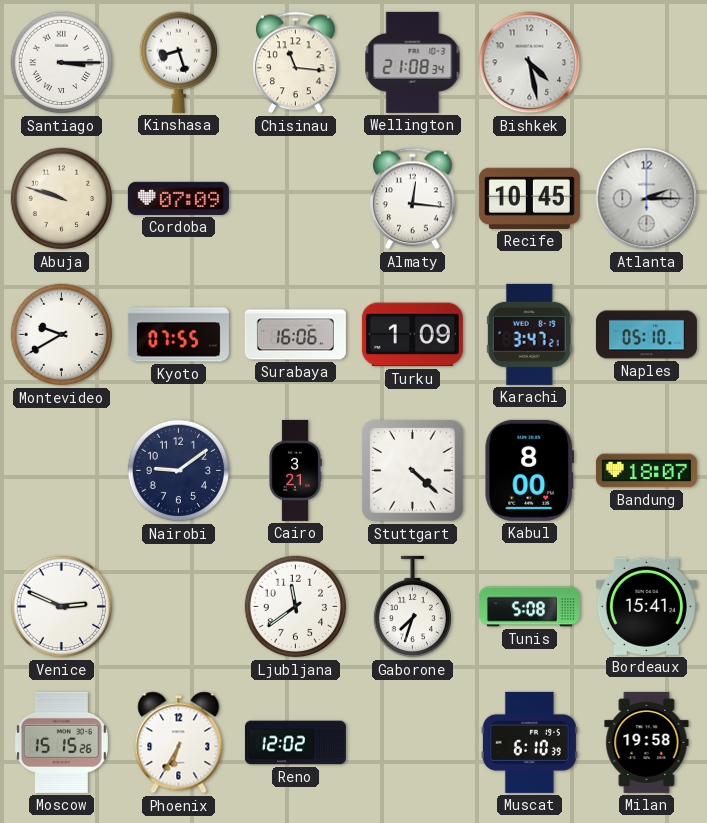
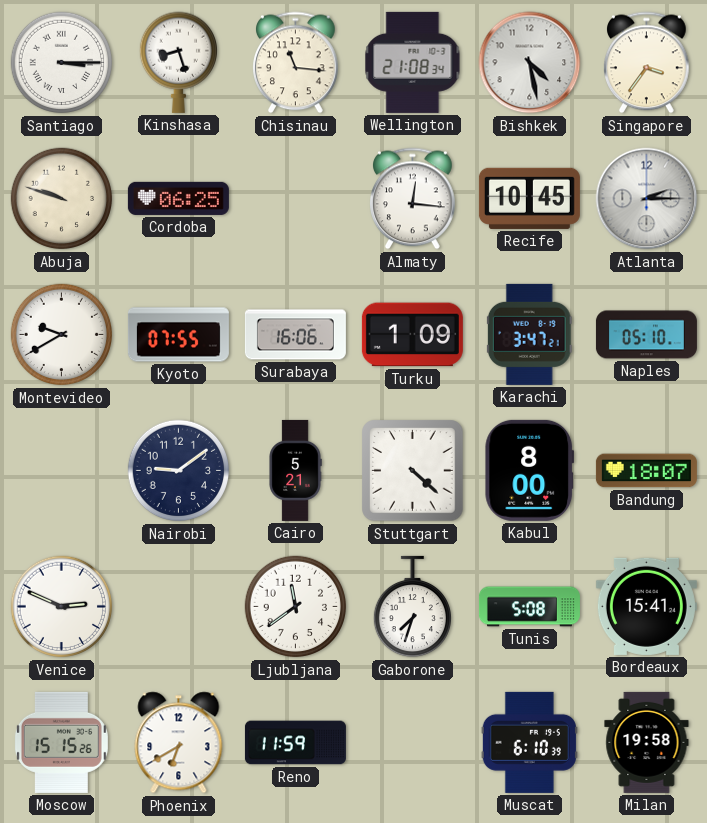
Singapore: none -> 3:36
Cordoba: 07:09 -> 06:25
Cairo: 3:21 -> 5:21
Phoenix: 6:35 -> 6:40
Reno: 12:02 -> 11:59
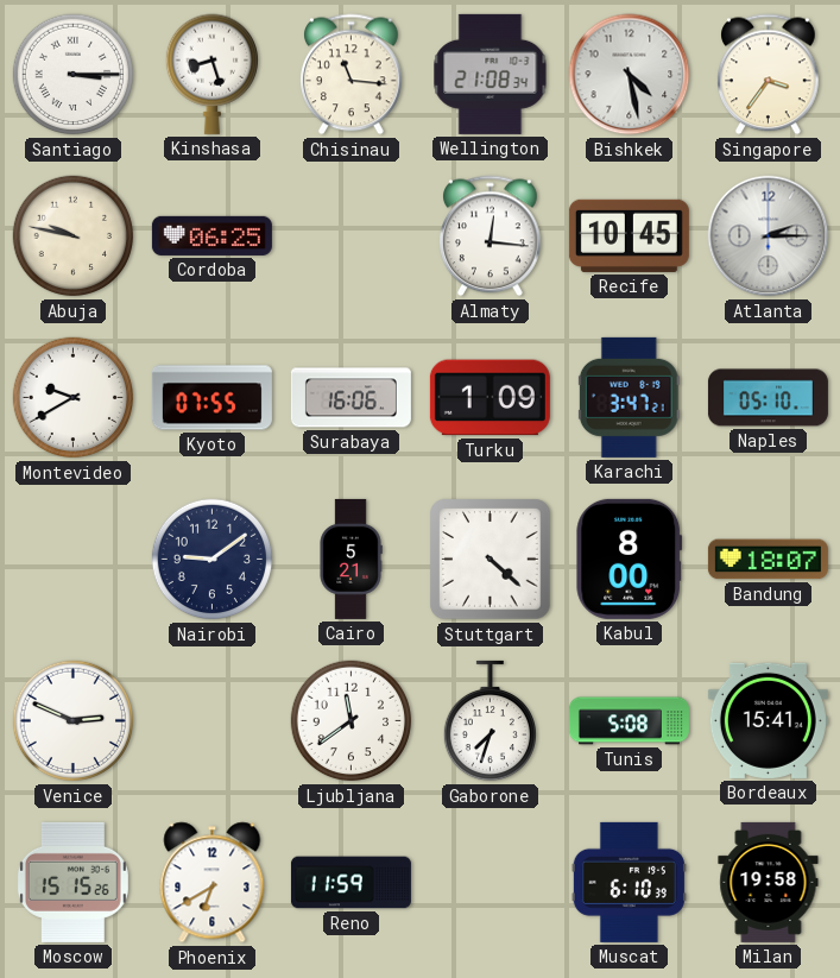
Abuja: 9:48 -> 9:47
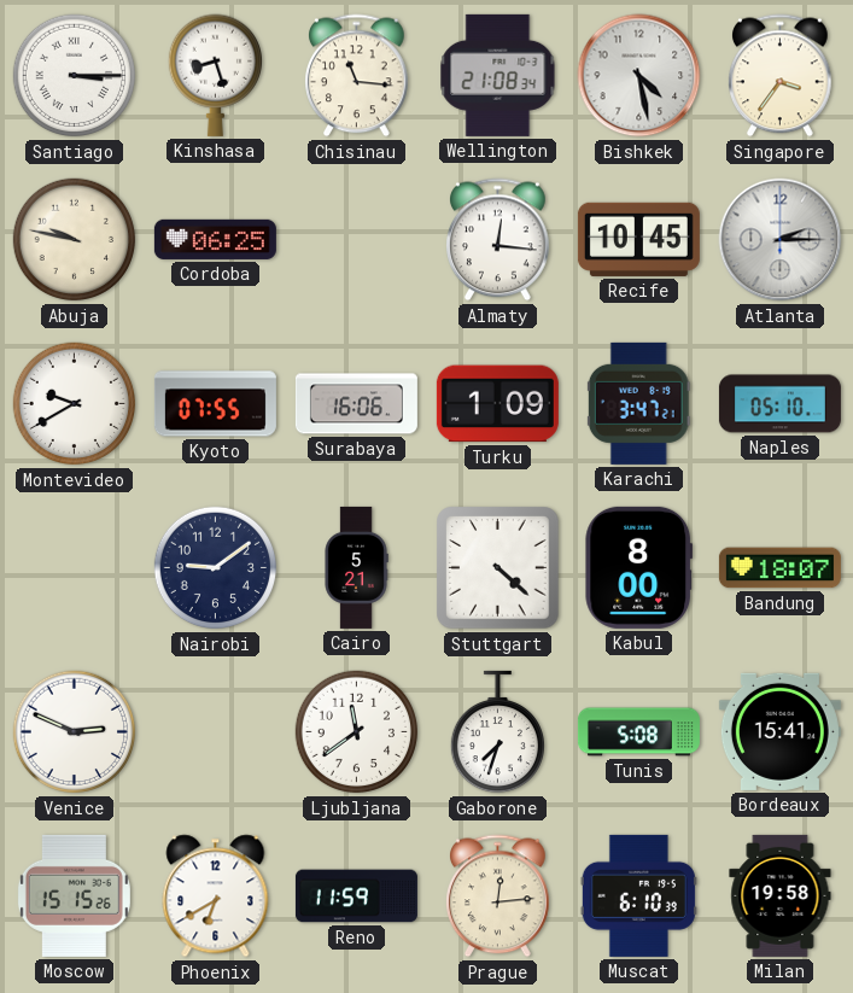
Prague: none -> 12:14
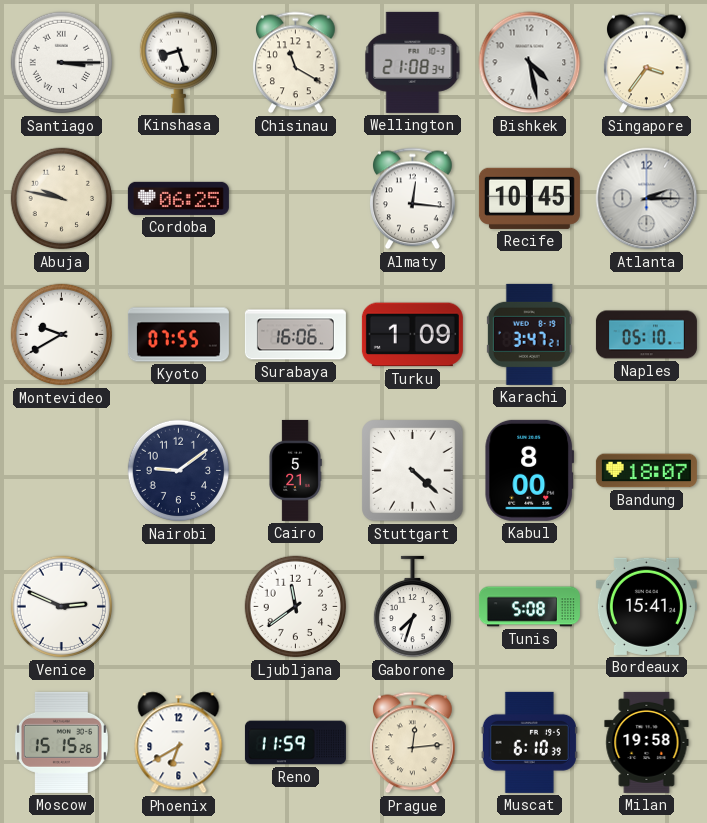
Chisinau: 11:16 -> 11:20
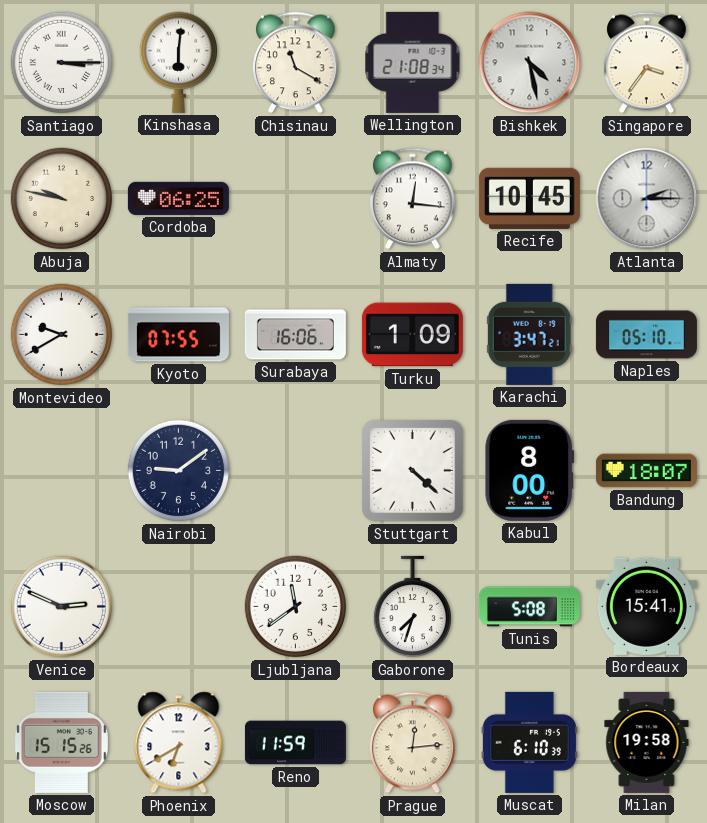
Kinshasa: 8:27 -> 6:01
Cairo: 5:21 -> none
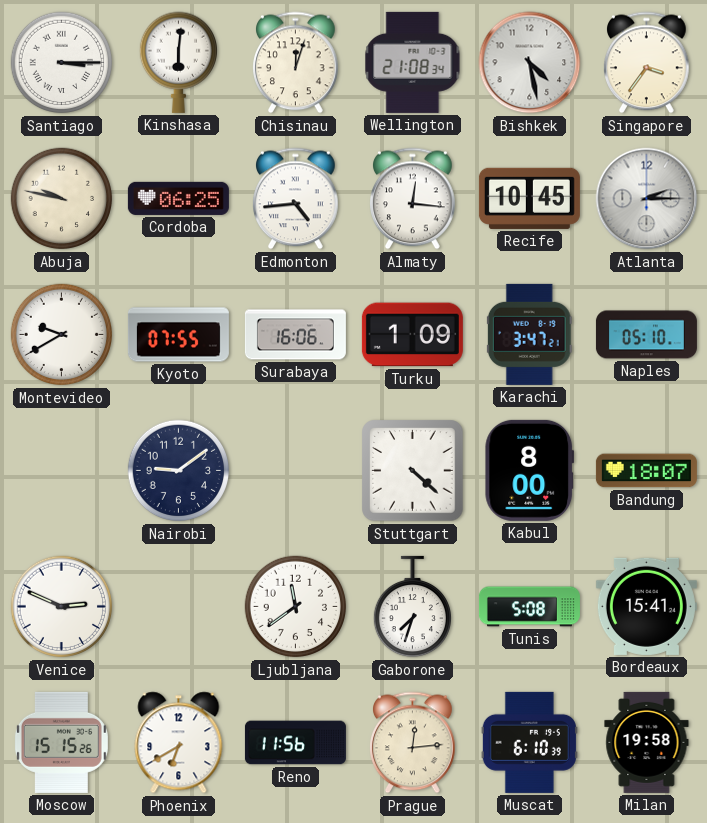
Chisinau: 11:20 -> 12:03
Edmonton: none -> 4:44
Reno: 11:59 -> 11:56
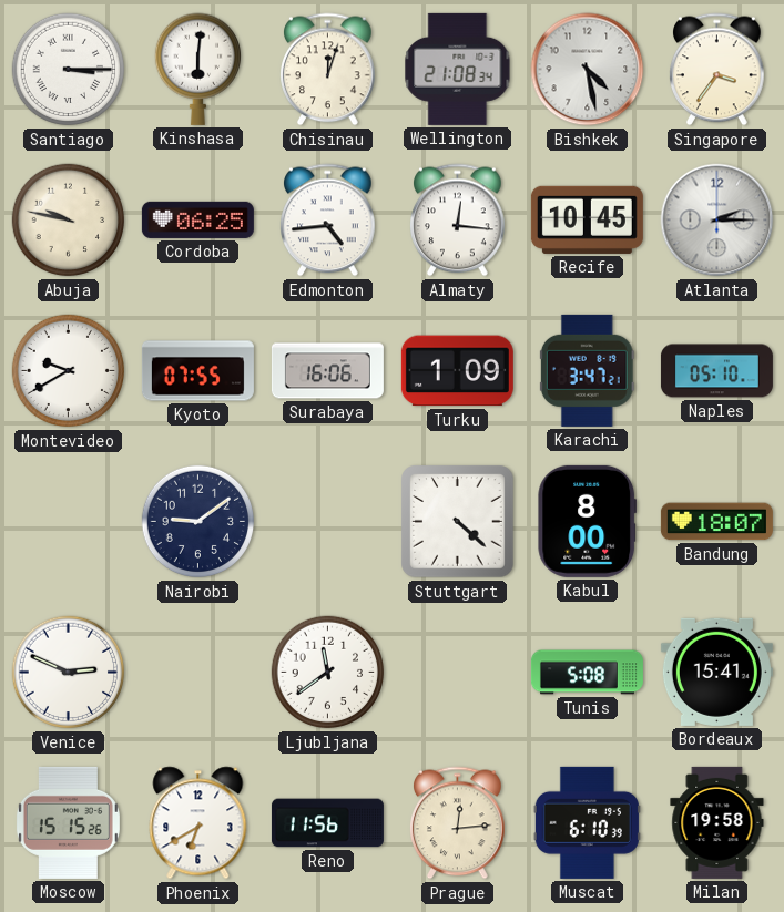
Gaborone: 7:33 -> none
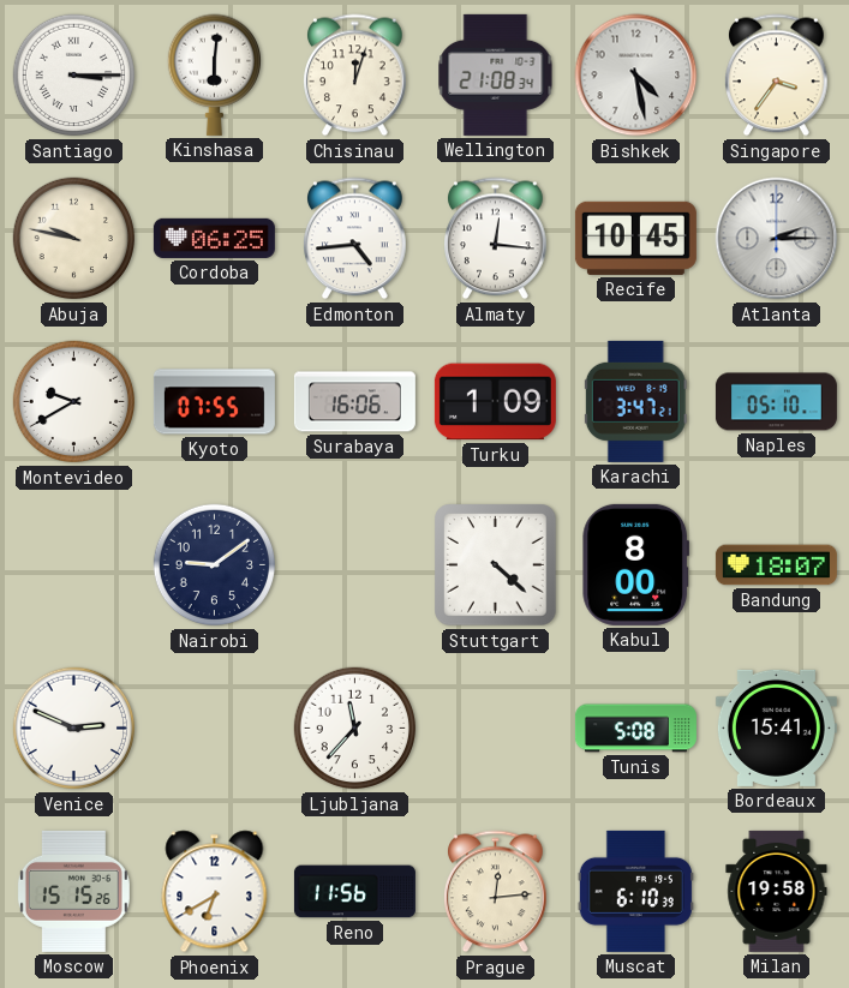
Ljubljana: 11:39 -> 11:37
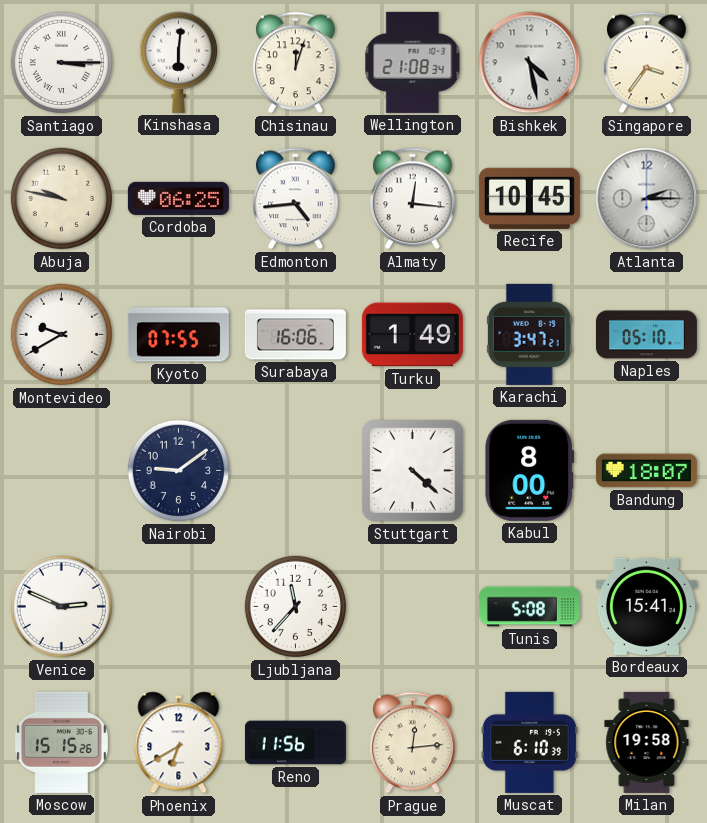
Turku: 1:09 -> 1:49
